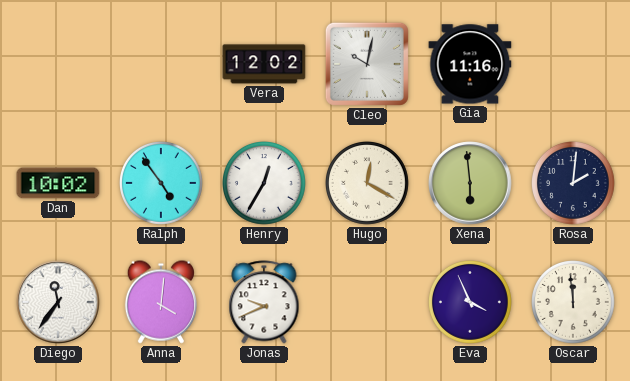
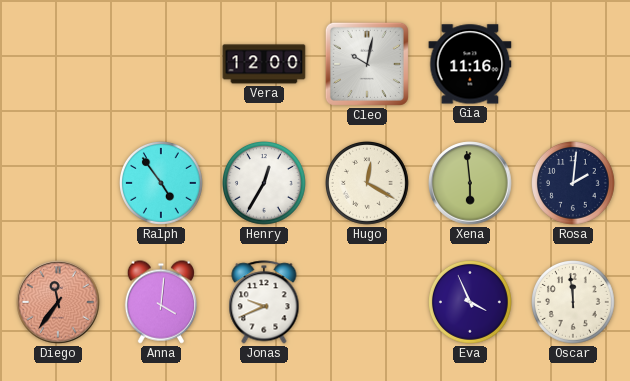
Vera: 12:02 -> 12:00
Dan: 10:02 -> none
Diego dial: white -> salmon
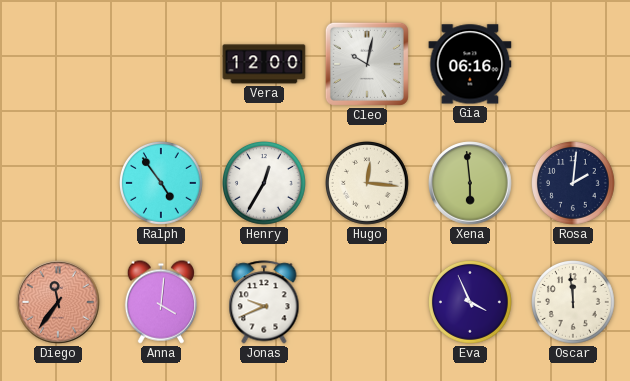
Gia: 11:16 -> 06:16
Hugo: 12:20 -> 12:16
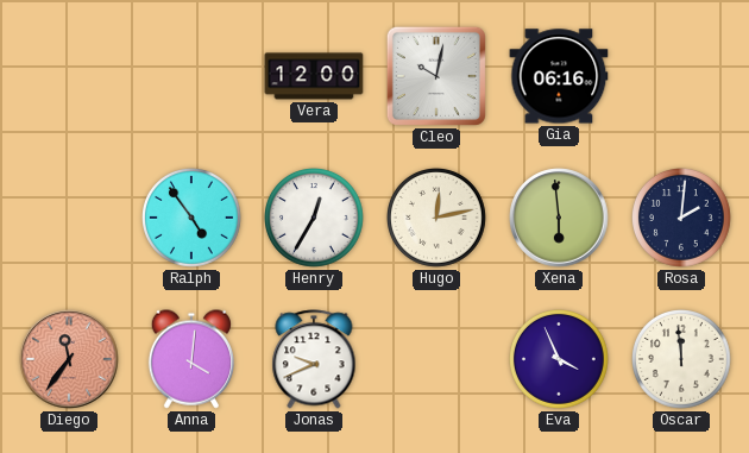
Hugo: 12:16 -> 12:13
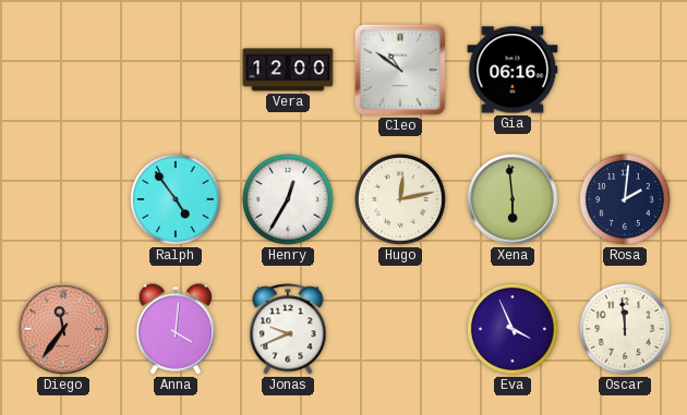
Cleo: 10:02 -> 10:51
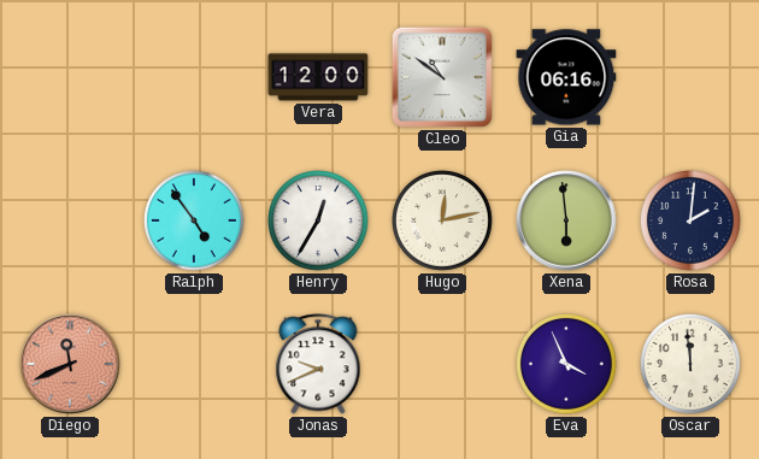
Diego: 11:36 -> 11:41
Anna: 4:01 -> none
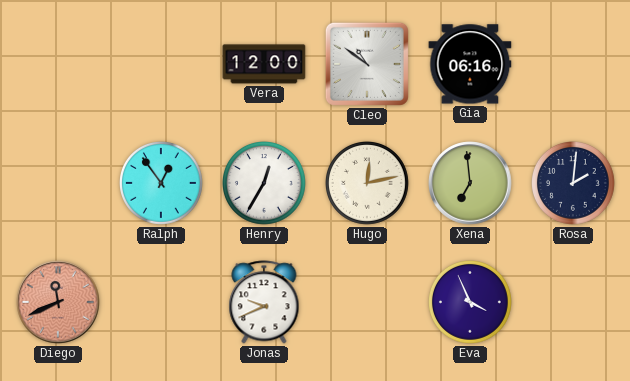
Ralph: 4:54 -> 12:54
Xena: 5:59 -> 6:59
Oscar: 11:59 -> none
